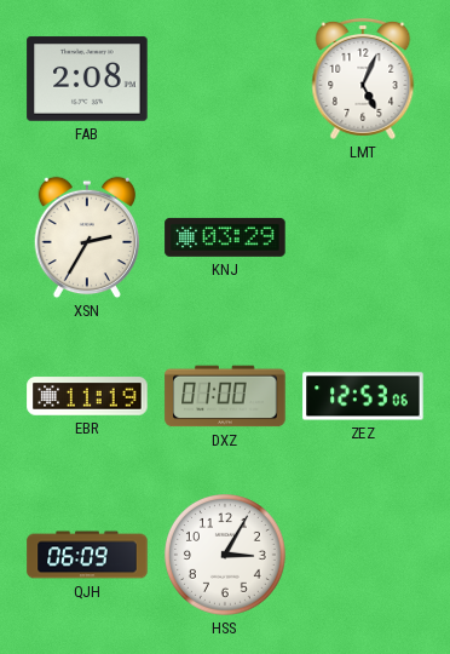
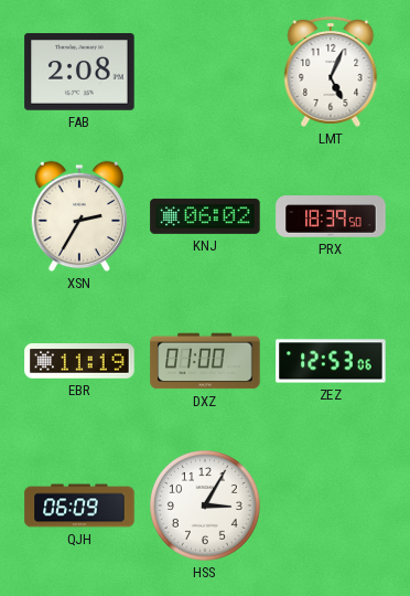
KNJ: 03:29 -> 06:02
PRX: none -> 18:39
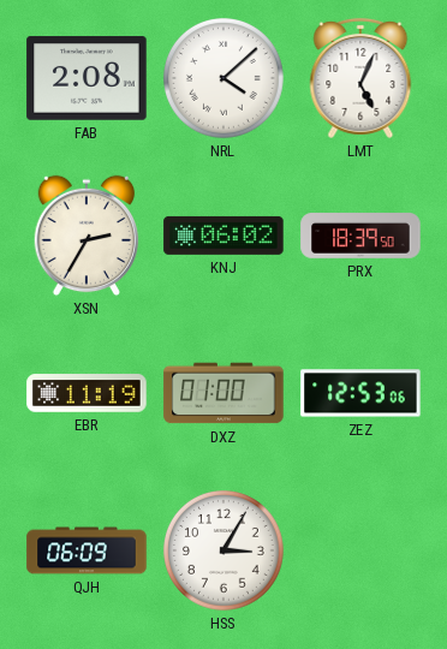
NRL: none -> 4:08
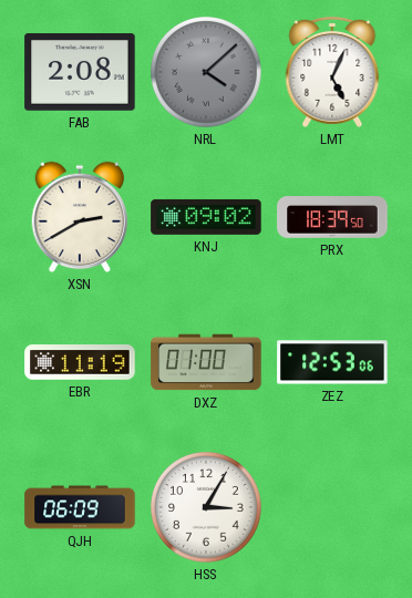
NRL dial: white -> grey
XSN: 2:35 -> 2:40
KNJ: 06:02 -> 09:02
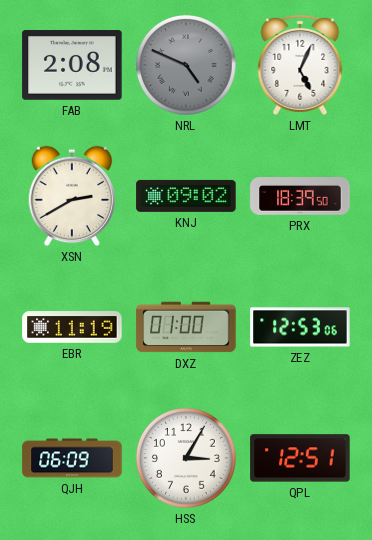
NRL: 4:08 -> 4:49
QPL: none -> 12:51
